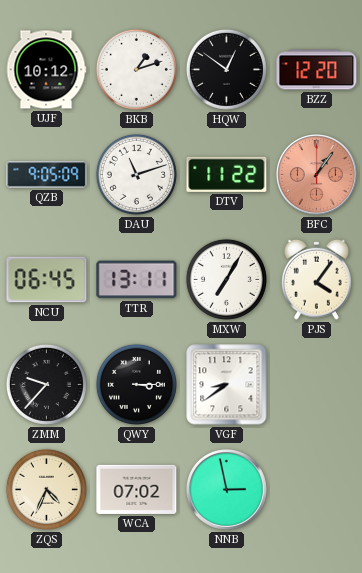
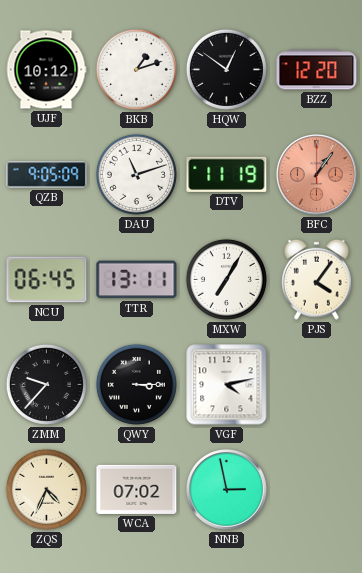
DTV: 11:22 -> 11:19
VGF: 8:39 -> 4:13
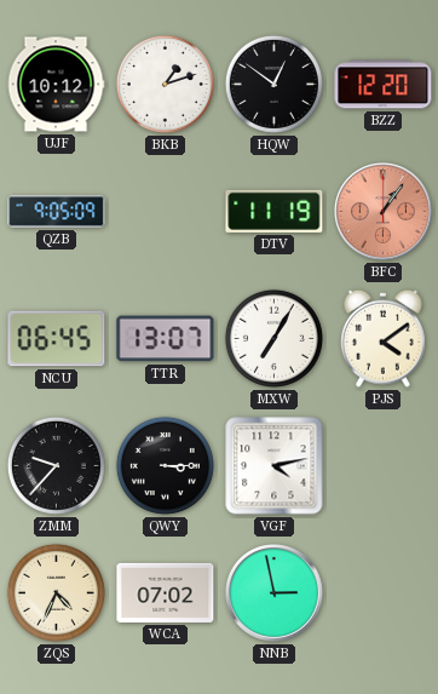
DAU: 11:12 -> none
TTR: 13:11 -> 13:07
PJS: 4:06 -> 4:09
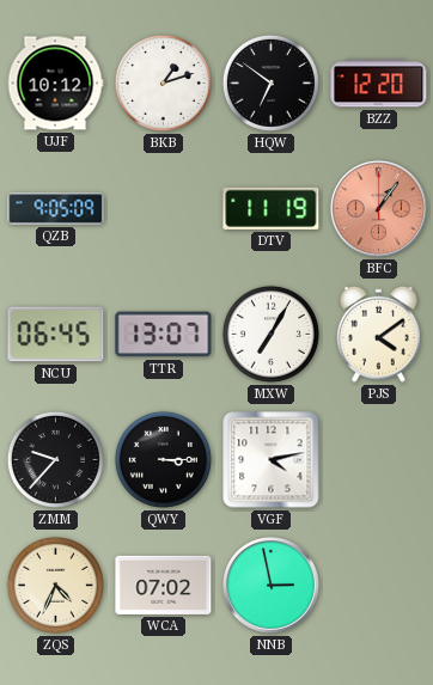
HQW: 12:51 -> 6:51
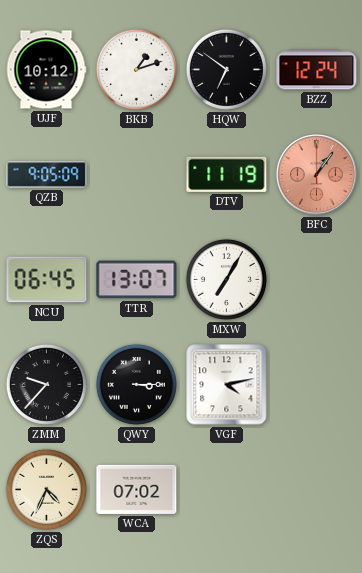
BZZ: 12:20 -> 12:24
PJS: 4:09 -> none
NNB: 2:58 -> none
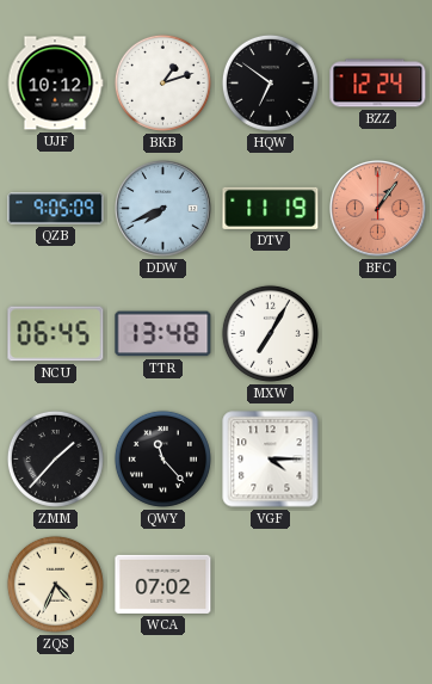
DDW: none -> 7:41
TTR: 13:07 -> 13:48
ZMM: 9:37 -> 1:37
QWY: 3:15 -> 11:23
VGF: 4:13 -> 4:15
